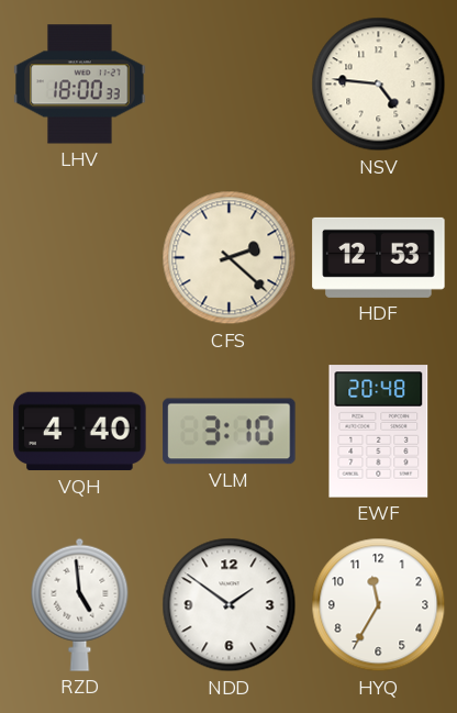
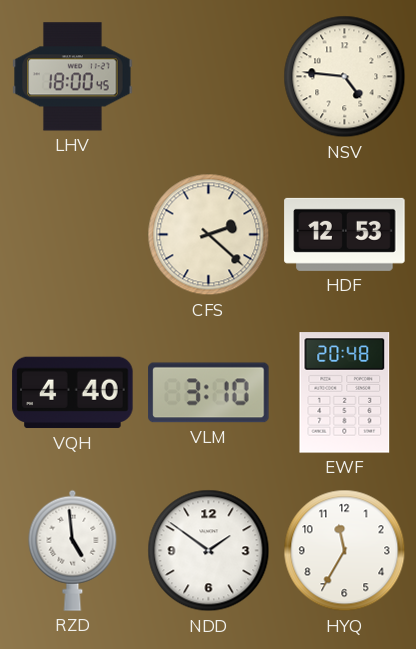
LHV: 18:00:33 -> 18:00:45
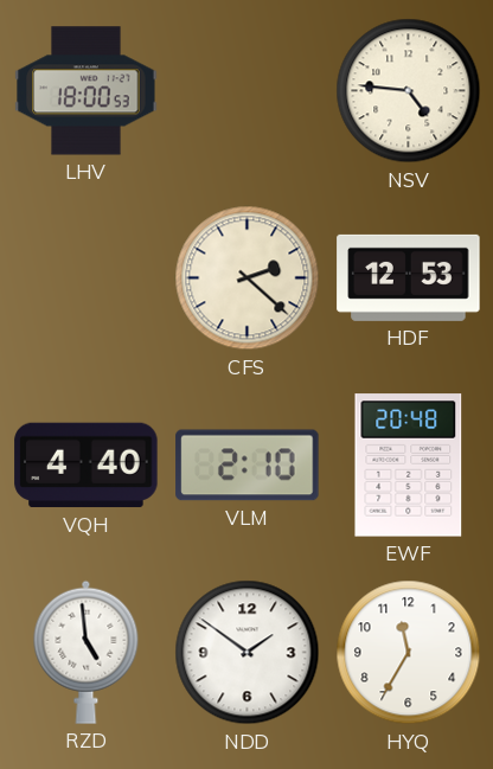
LHV: 18:00:45 -> 18:00:53
VLM: 3:10 -> 2:10
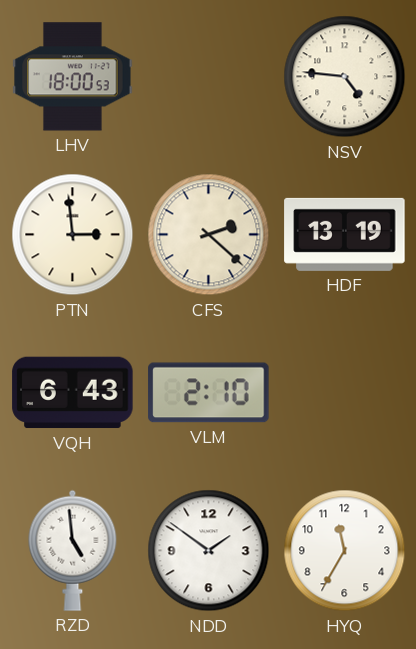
PTN: none -> 2:59
HDF: 12:53 -> 13:19
VQH: 4:40 -> 6:43
EWF: 20:48 -> none
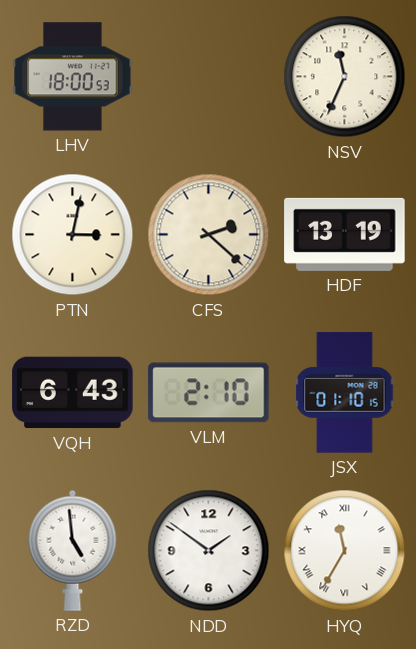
NSV: 4:46 -> 11:34
PTN: 2:59 -> 3:02
JSX: none -> 01:10
HYQ numerals: Arabic -> Roman
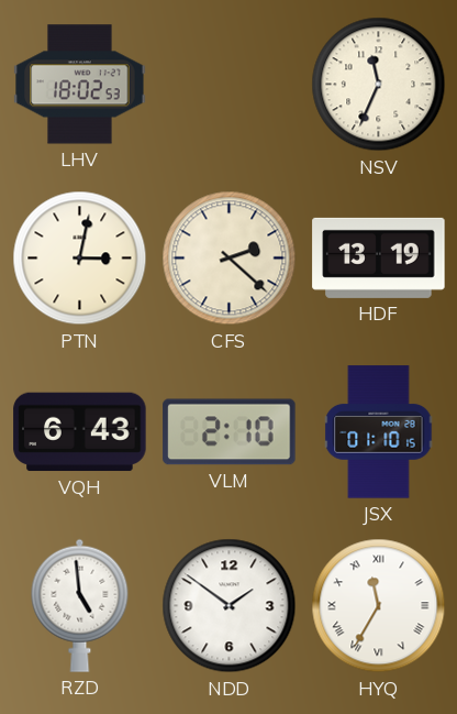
LHV: 18:00 -> 18:02
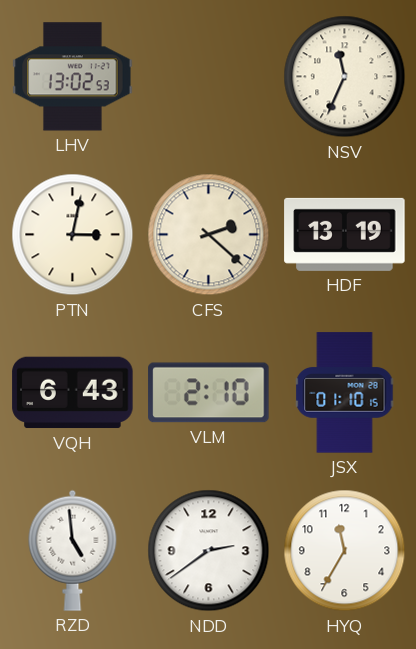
LHV: 18:02 -> 13:02
NDD: 1:51 -> 2:39
HYQ numerals: Roman -> Arabic
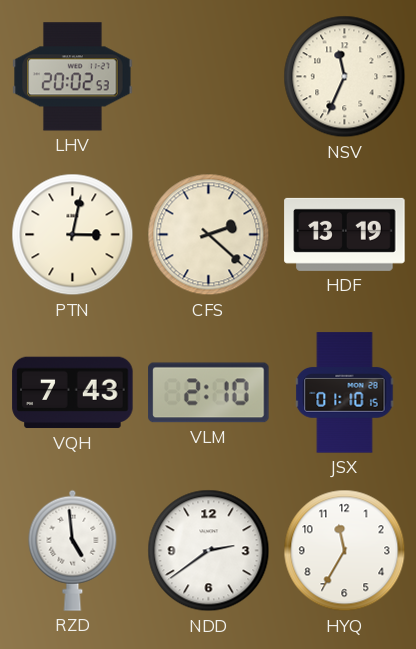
LHV: 13:02 -> 20:02
VQH: 6:43 -> 7:43
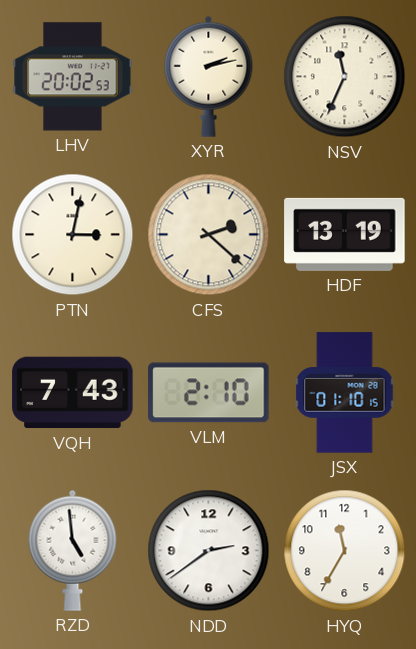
XYR: none -> 2:13
